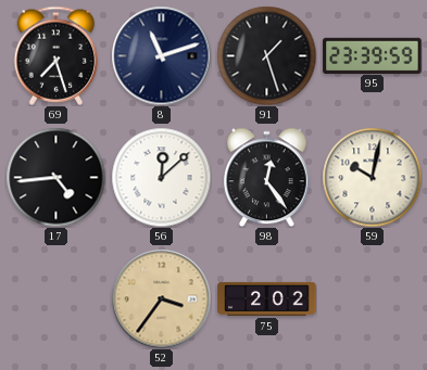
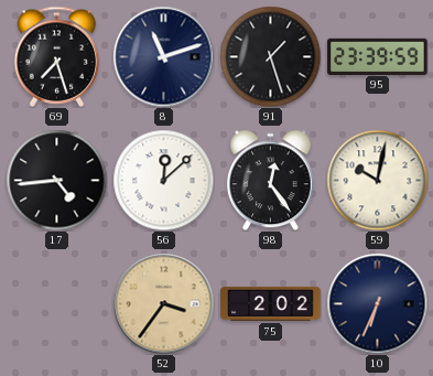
10: none -> 6:34
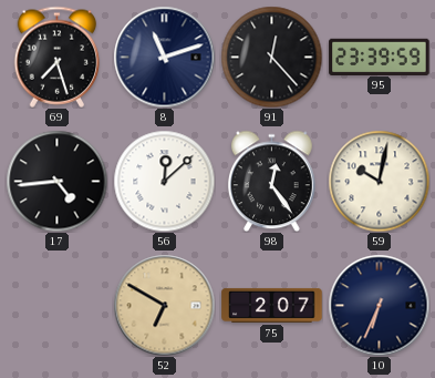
91: 1:27 -> 12:23
52: 3:36 -> 6:50
75: 2:02 -> 2:07
